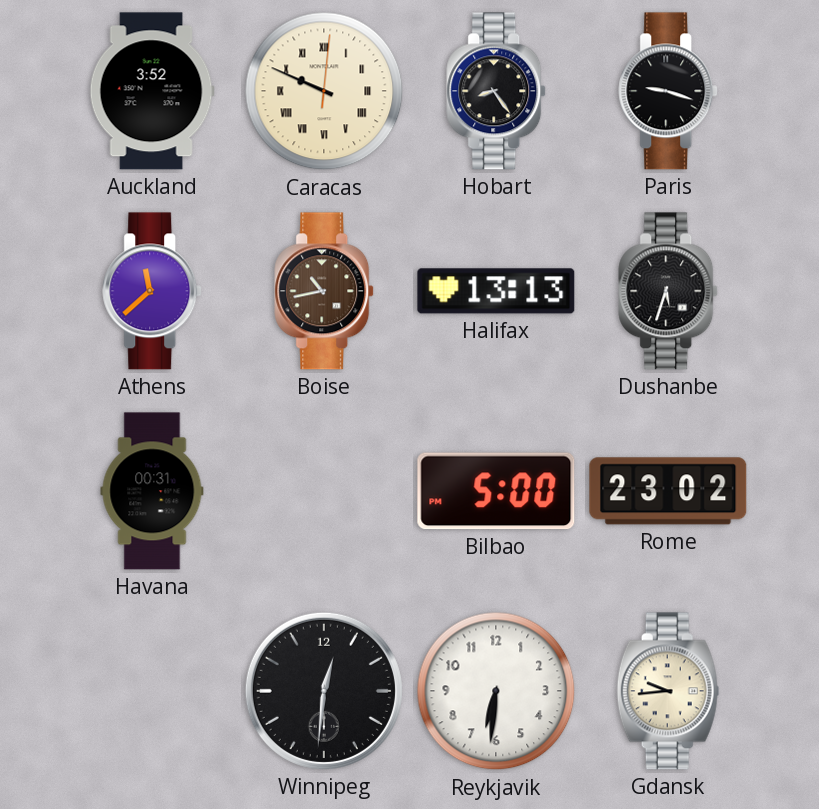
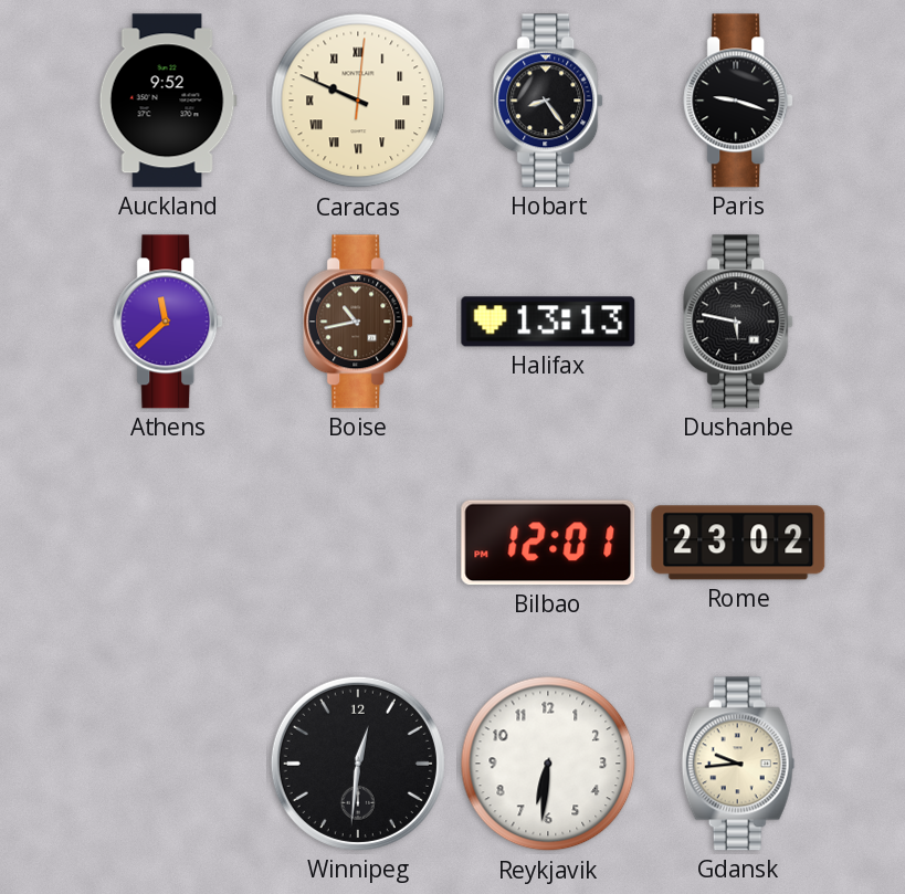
Auckland: 3:52 -> 9:52
Dushanbe: 5:33 -> 5:47
Havana: 00:31 -> none
Bilbao: 5:00 -> 12:01
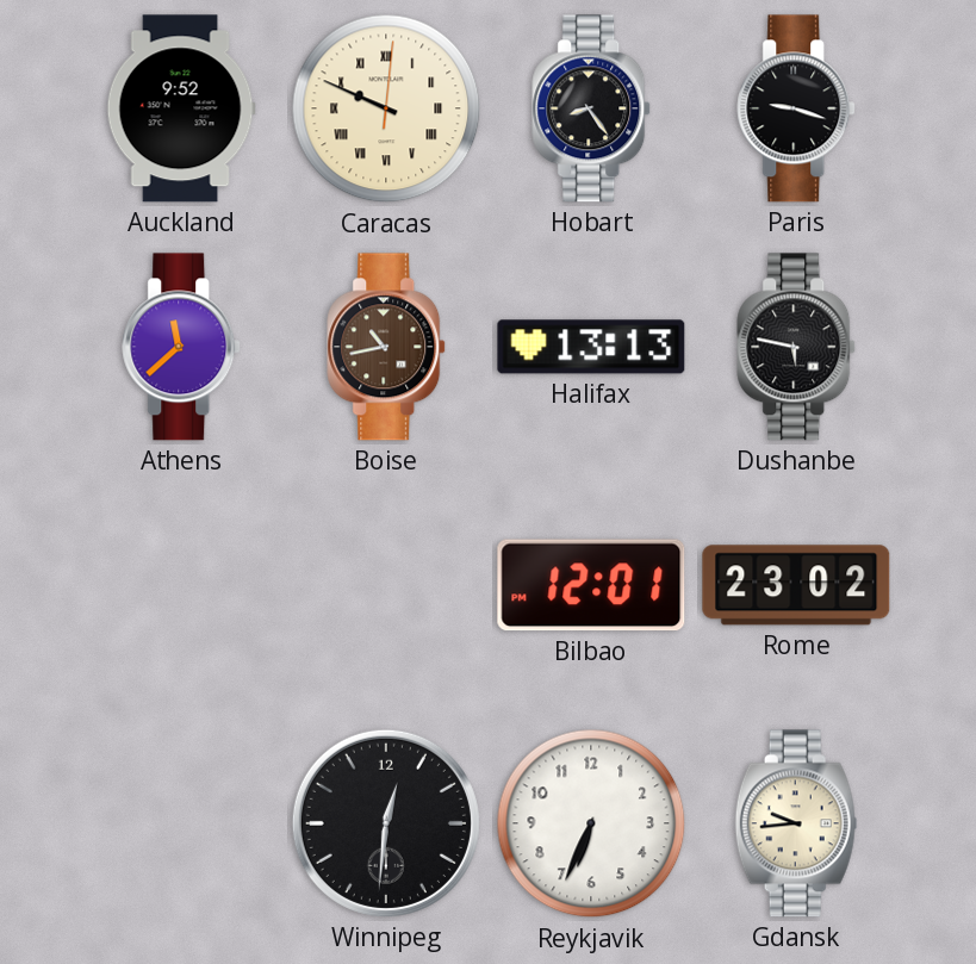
Reykjavik: 6:31 -> 6:34
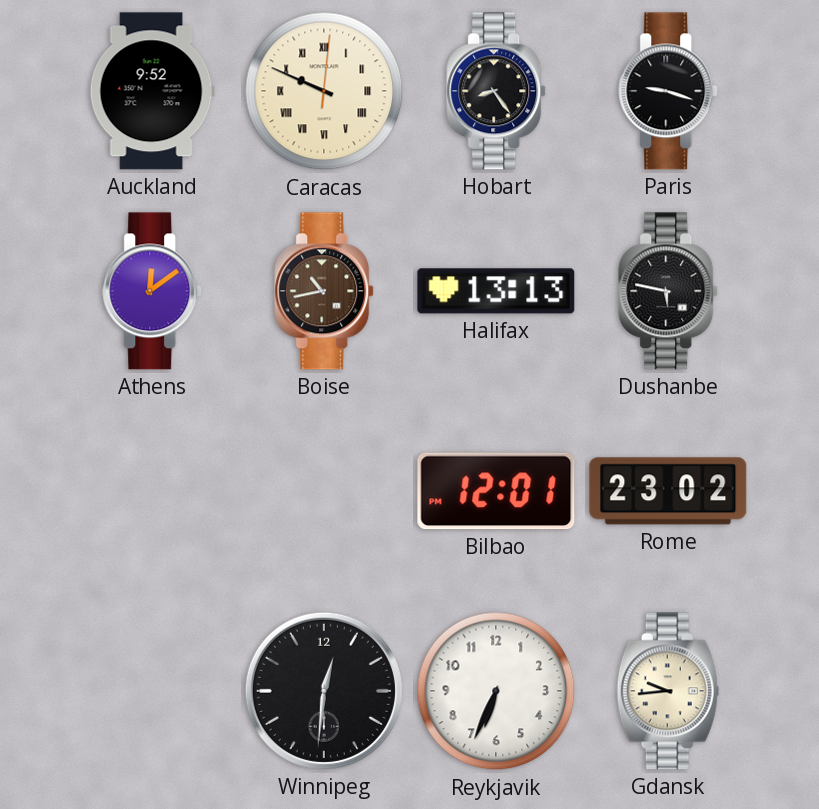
Athens: 11:38 -> 12:09
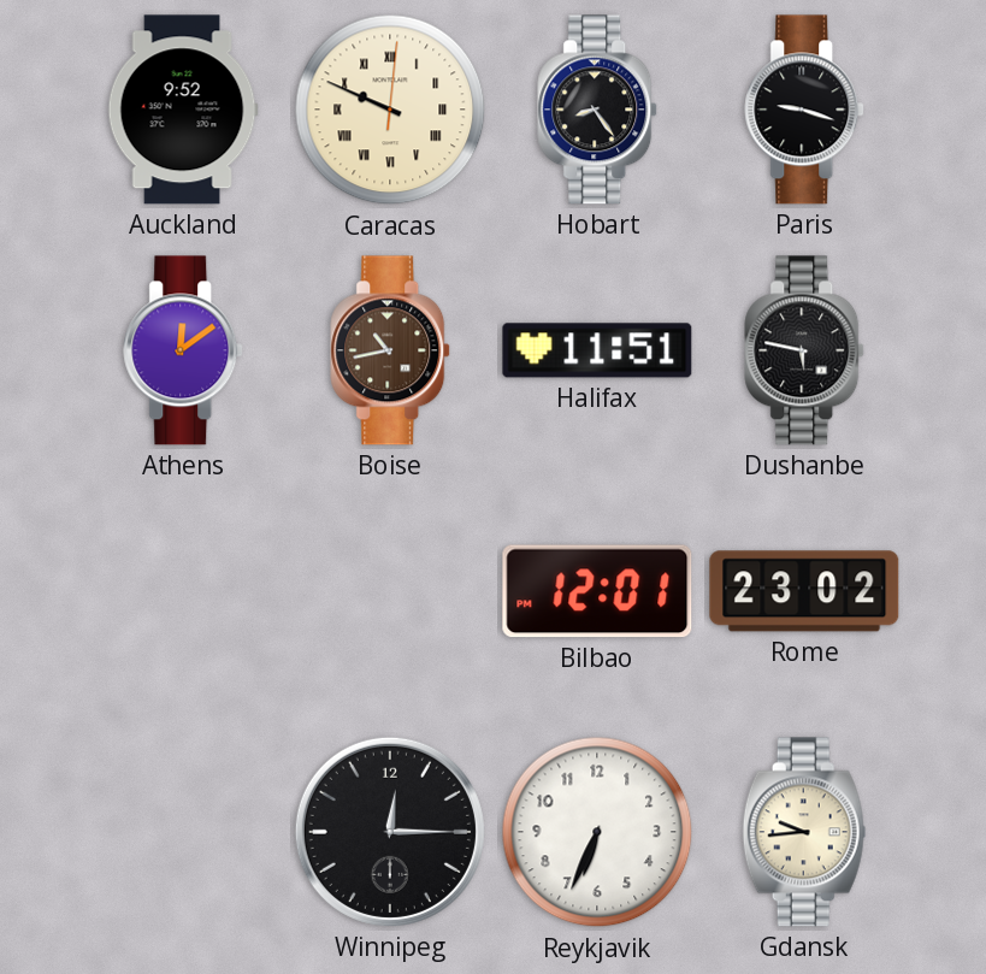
Halifax: 13:13 -> 11:51
Winnipeg: 12:31 -> 12:15
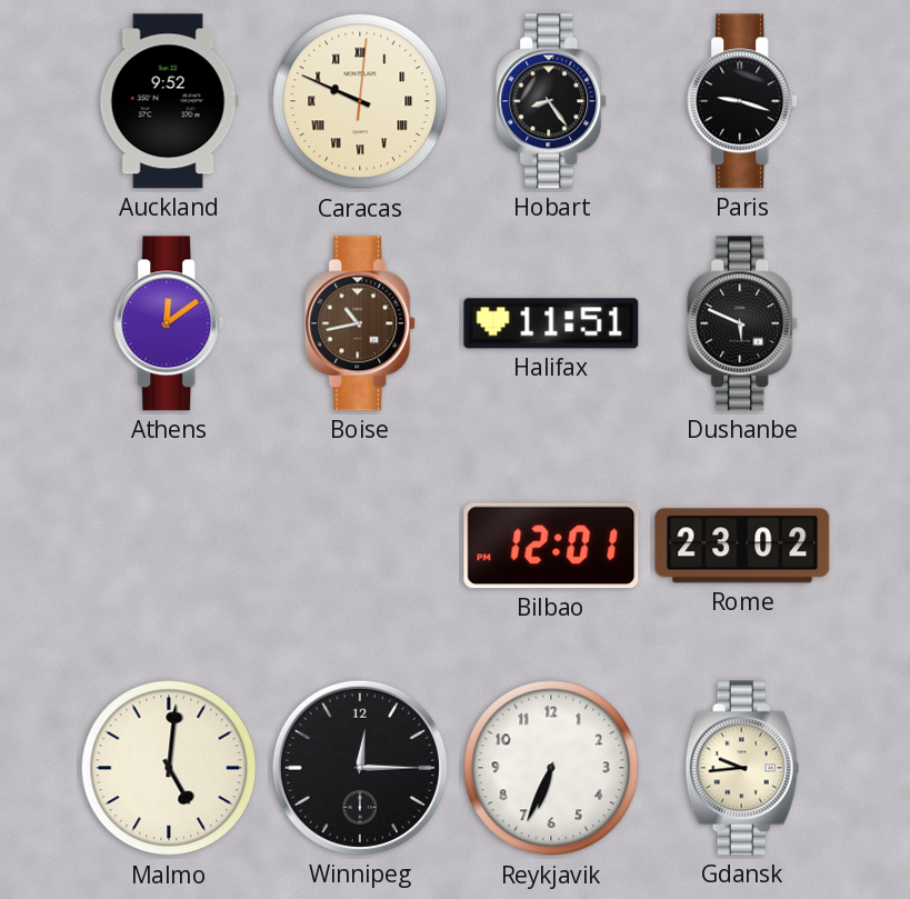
Dushanbe: 5:47 -> 5:49
Malmo: none -> 5:01
